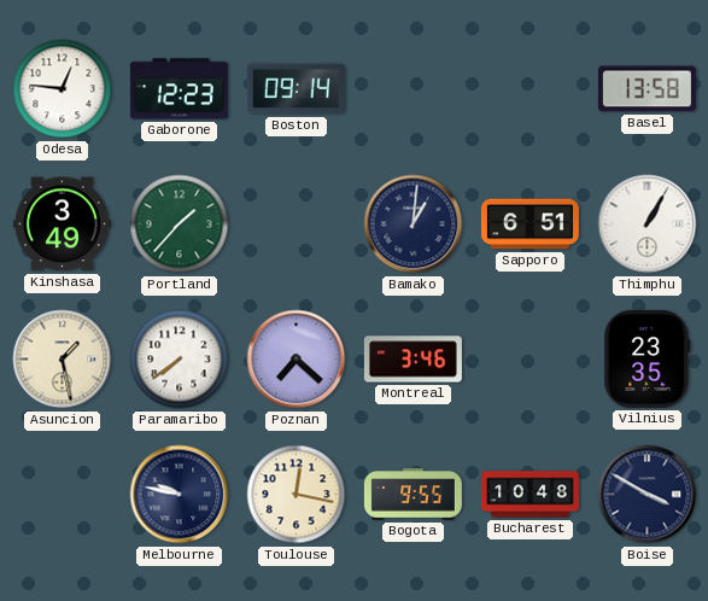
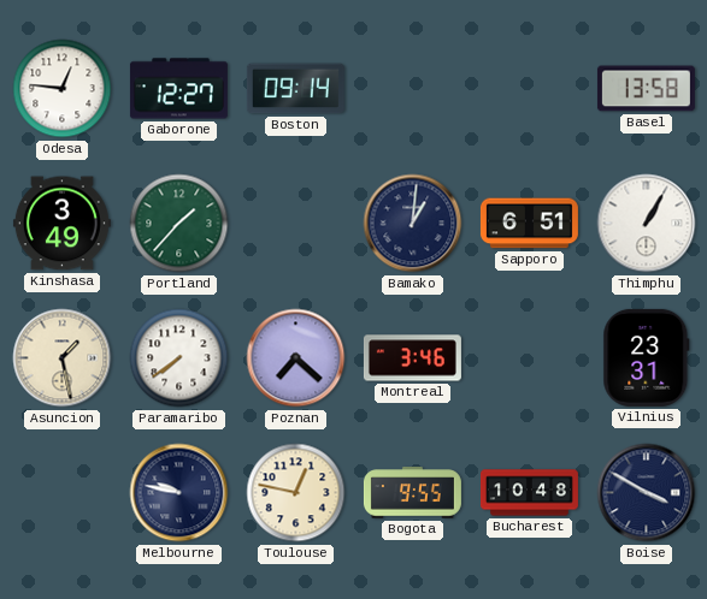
Gaborone: 12:23 -> 12:27
Vilnius: 23:35 -> 23:31
Toulouse: 12:17 -> 12:47
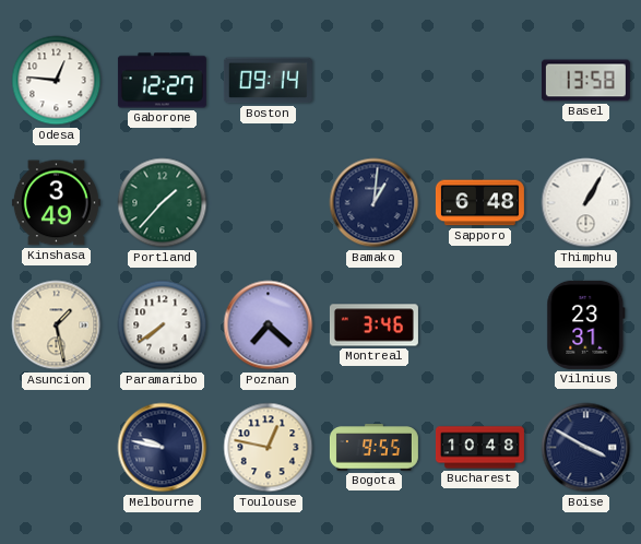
Sapporo: 6:51 -> 6:48
